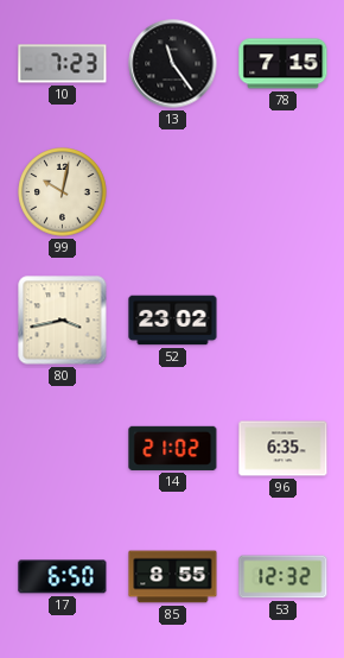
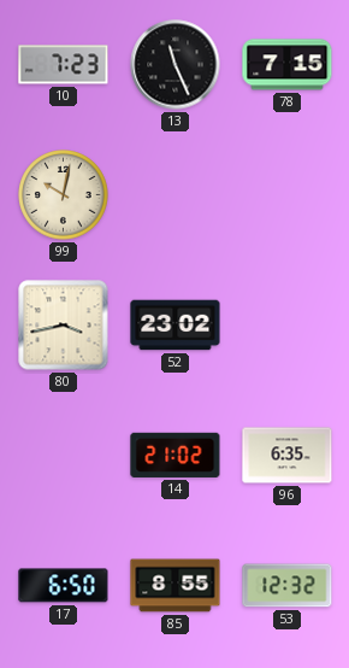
13: 11:24 -> 11:26
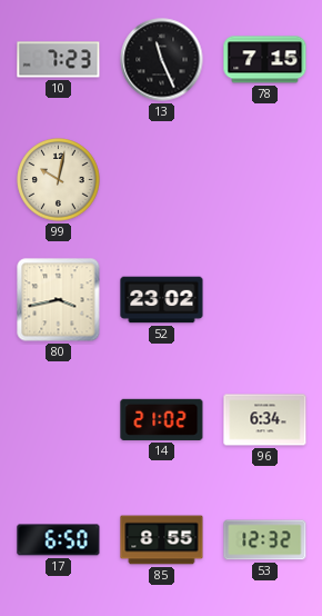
96: 6:35 -> 6:34
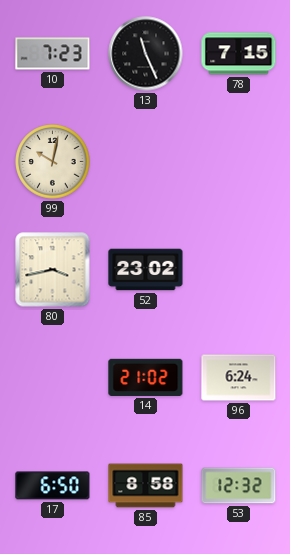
96: 6:34 -> 6:24
85: 8:55 -> 8:58
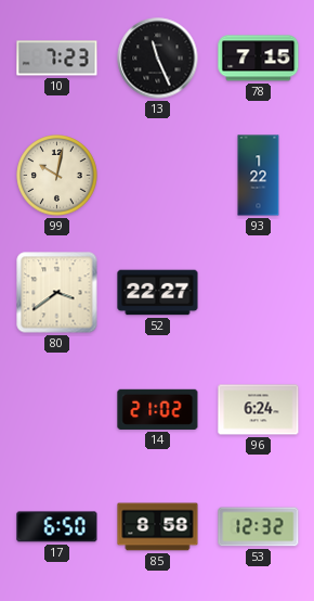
93: none -> 1:22
80: 3:43 -> 3:39
52: 23:02 -> 22:27
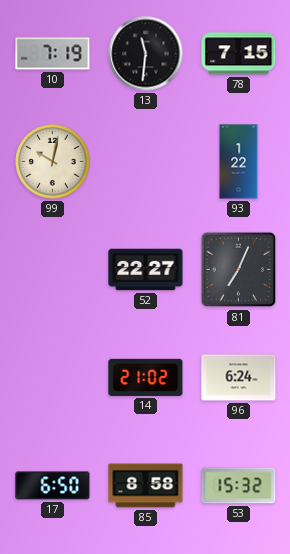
10: 7:23 -> 7:19
13: 11:26 -> 11:31
80: 3:39 -> none
81: none -> 7:04
53: 12:32 -> 15:32
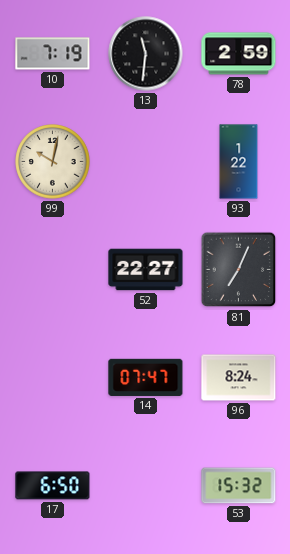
78: 7:15 -> 2:59
14: 21:02 -> 07:47
96: 6:24 -> 8:24
85: 8:58 -> none
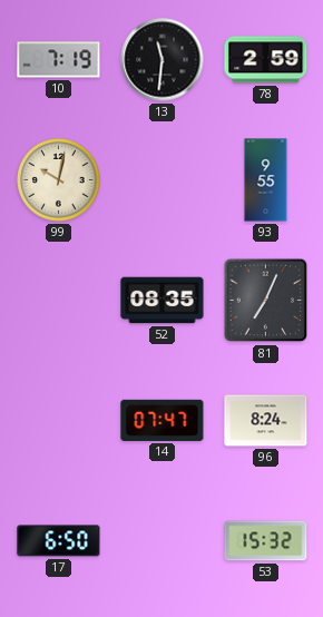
93: 1:22 -> 9:55
52: 22:27 -> 08:35
